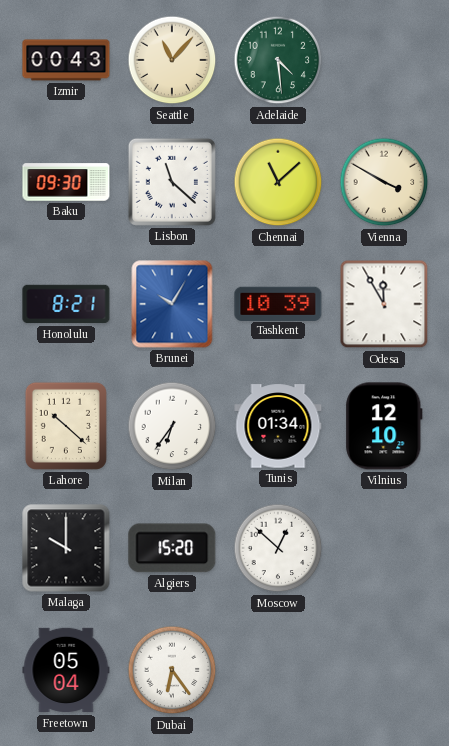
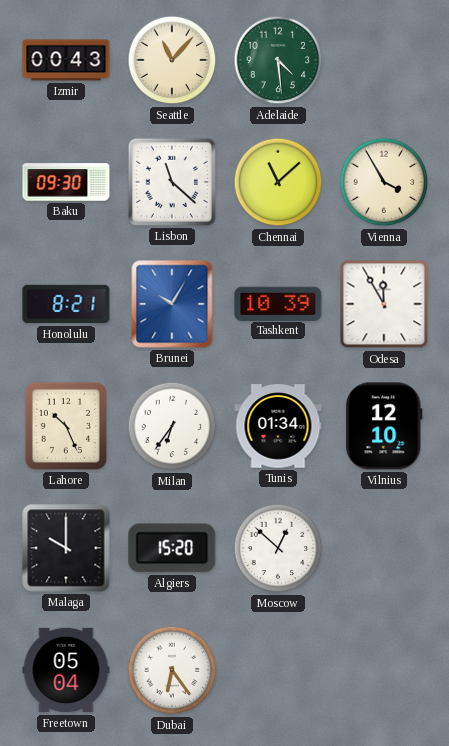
Vienna: 3:50 -> 3:55
Lahore: 10:22 -> 10:26
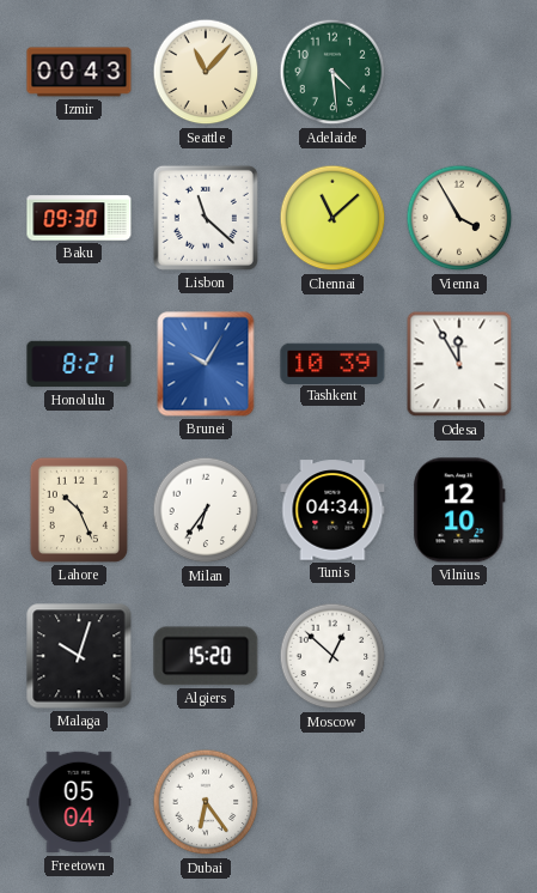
Tunis: 01:34 -> 04:34
Malaga: 10:00 -> 10:03
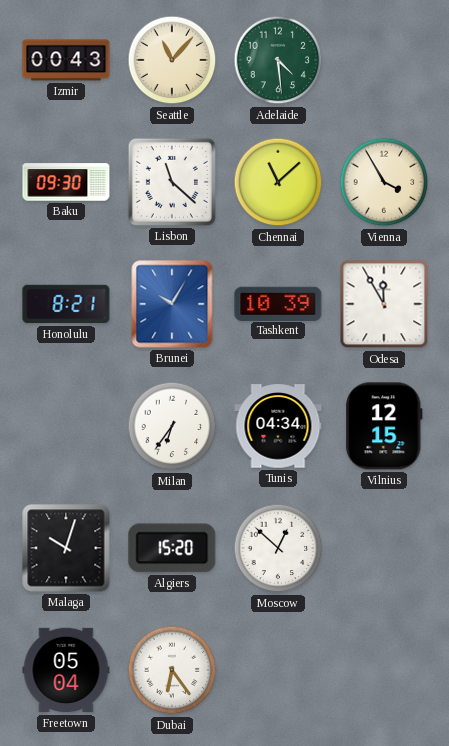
Lahore: 10:26 -> none
Vilnius: 12:10 -> 12:15
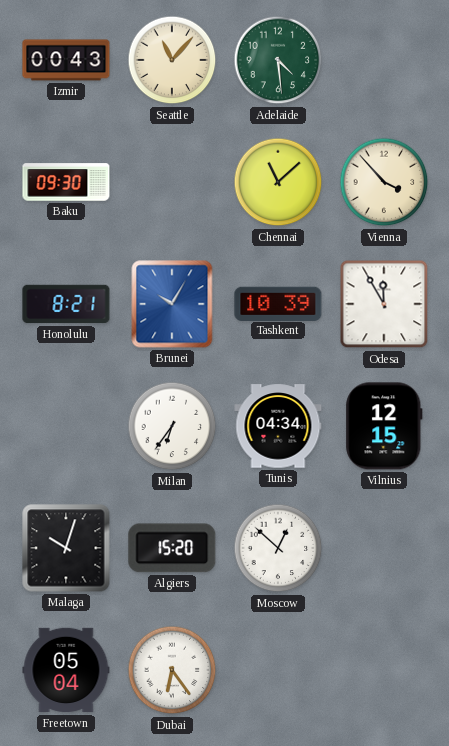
Lisbon: 11:22 -> none
Vienna: 3:55 -> 3:53
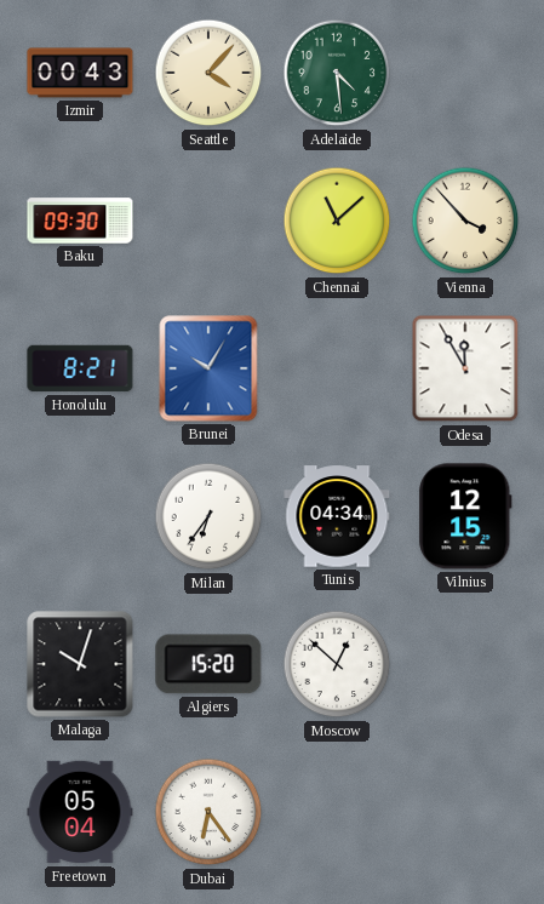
Seattle: 11:07 -> 4:07
Tashkent: 10:39 -> none
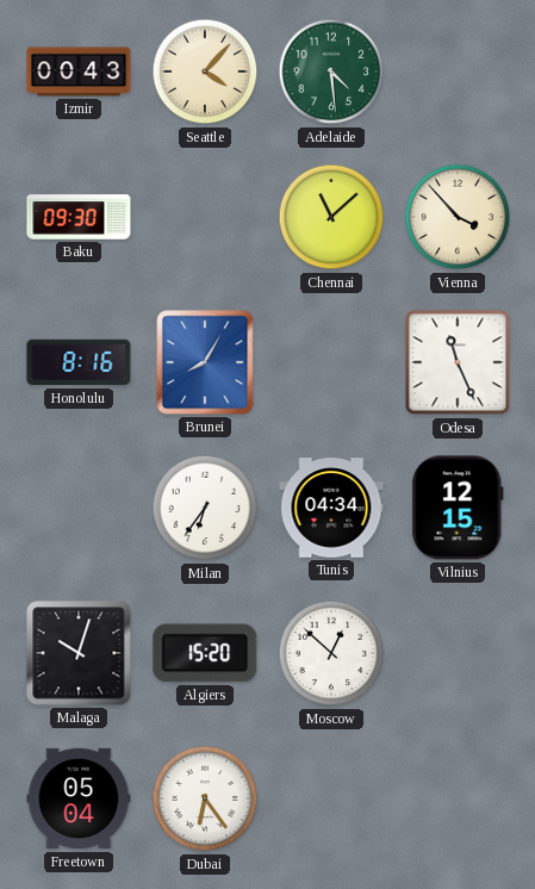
Honolulu: 8:21 -> 8:16
Brunei: 10:05 -> 8:05
Odesa: 11:55 -> 11:26
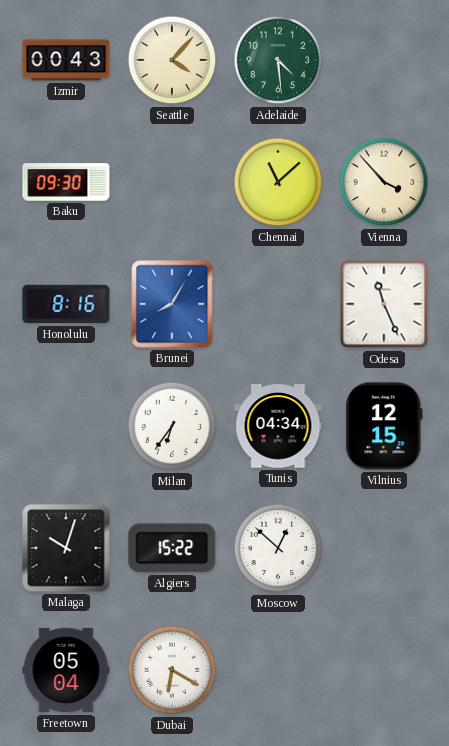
Algiers: 15:20 -> 15:22
Dubai: 6:24 -> 6:20
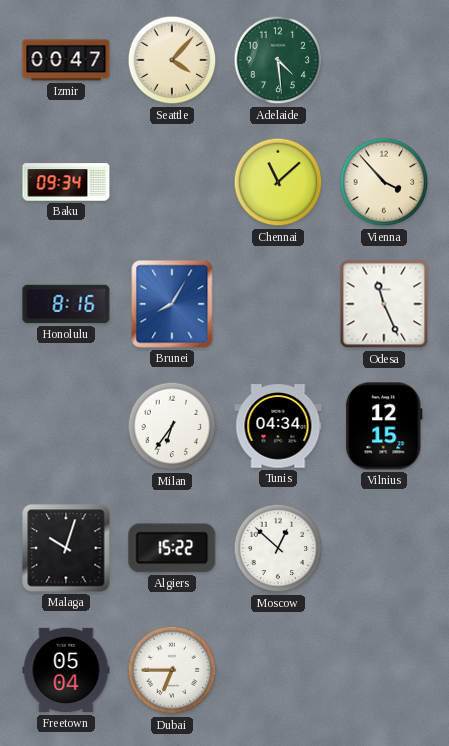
Izmir: 00:43 -> 00:47
Baku: 09:30 -> 09:34
Dubai: 6:20 -> 6:45
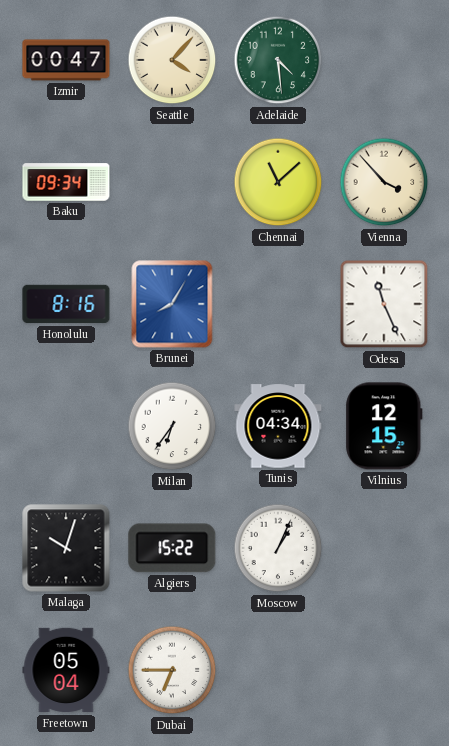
Moscow: 12:52 -> 1:04
